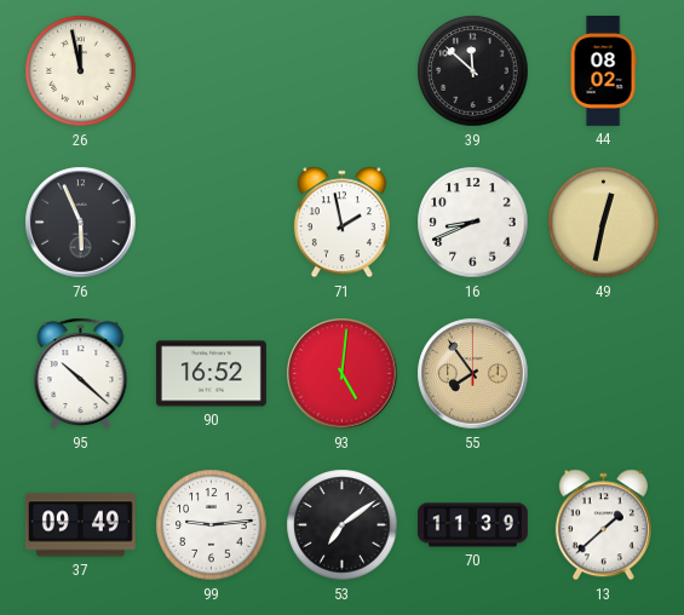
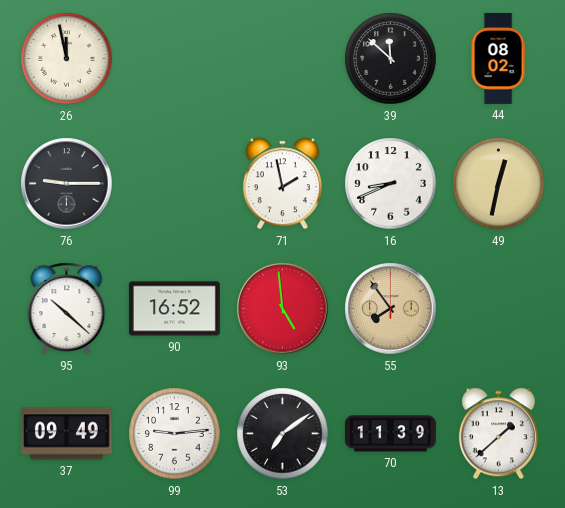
76: 5:56 -> 9:15
93: 5:01 -> 4:59
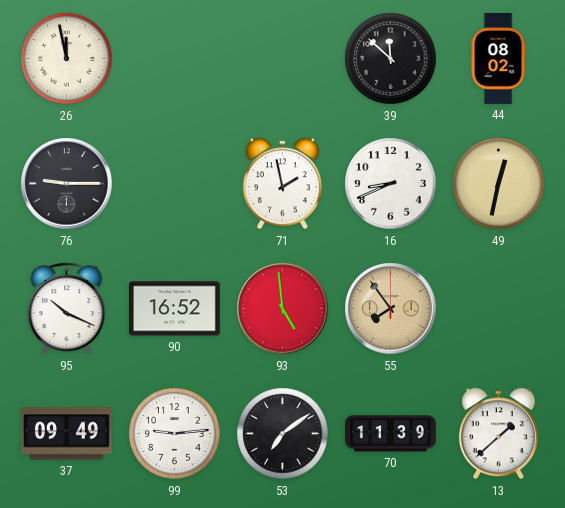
95: 10:22 -> 10:19
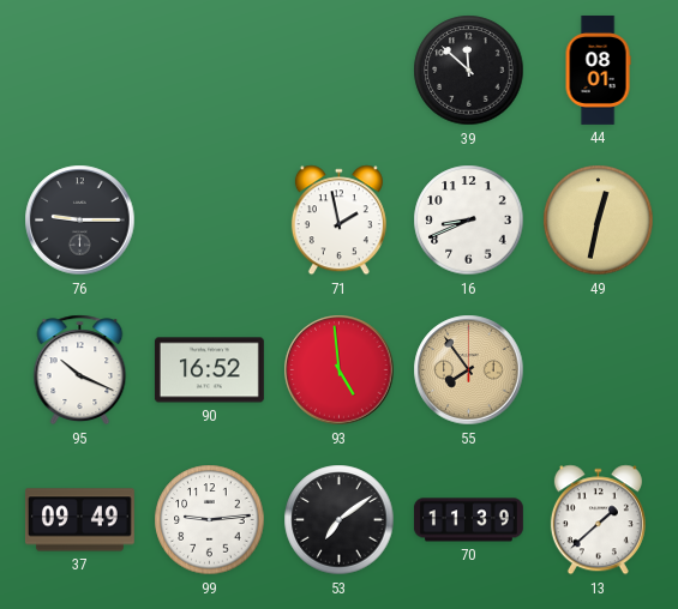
26: 11:58 -> none
44: 08:02 -> 08:01
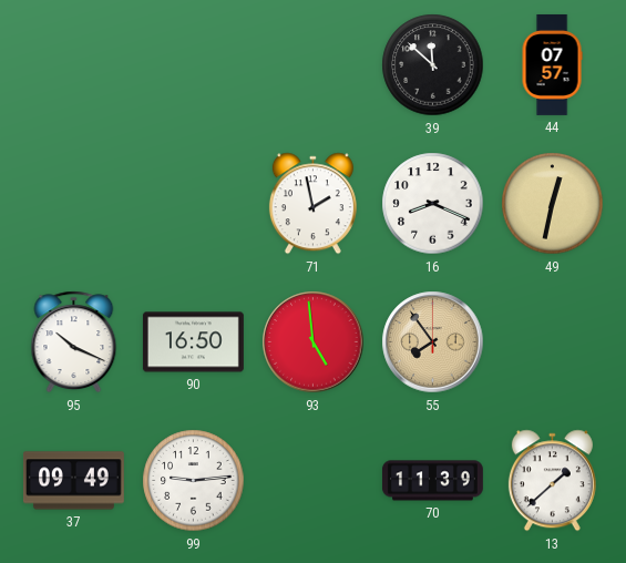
44: 08:01 -> 07:57
76: 9:15 -> none
16: 8:41 -> 8:19
90: 16:52 -> 16:50
53: 7:09 -> none
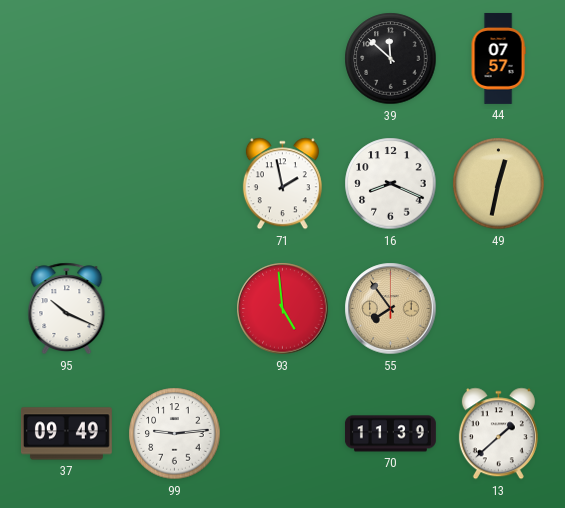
90: 16:50 -> none
